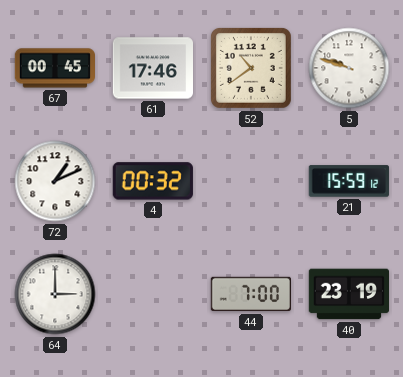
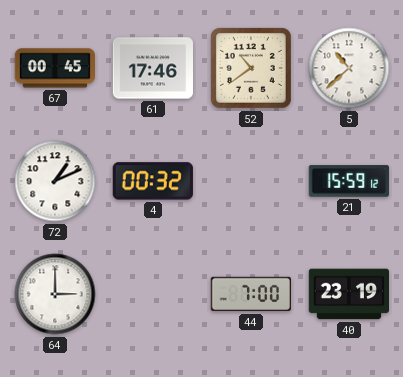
5: 9:48 -> 10:38
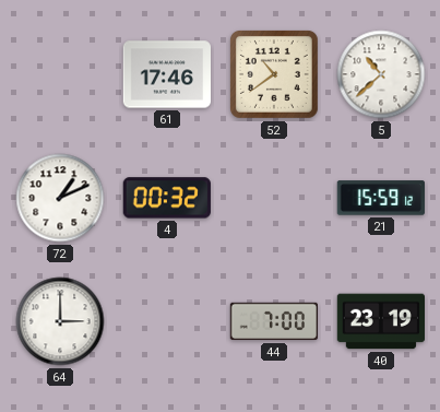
67: 00:45 -> none
